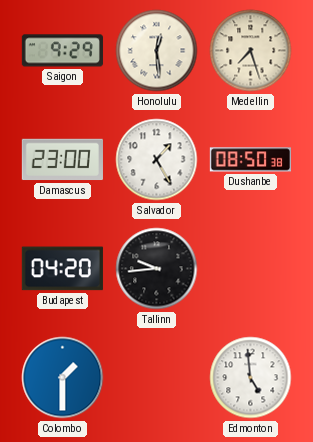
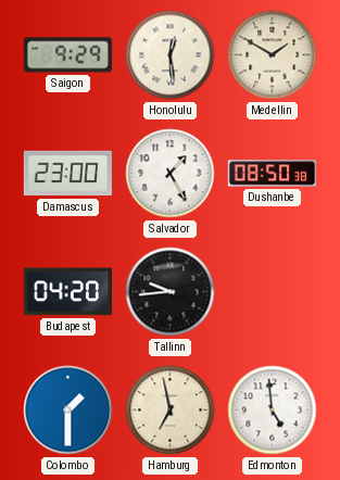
Medellin: 7:27 -> 1:50
Hamburg: none -> 6:58
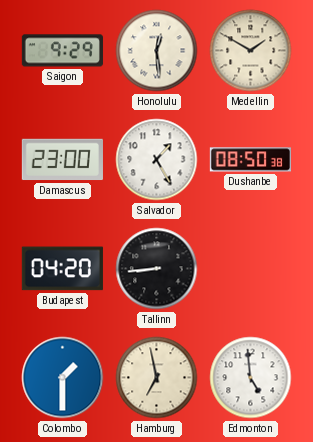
Tallinn: 9:44 -> 8:44
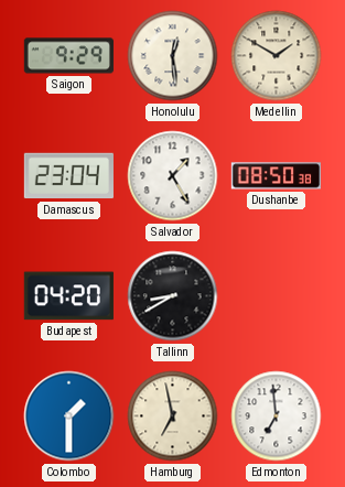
Damascus: 23:00 -> 23:04
Tallinn: 8:44 -> 8:40
Edmonton: 4:59 -> 6:59
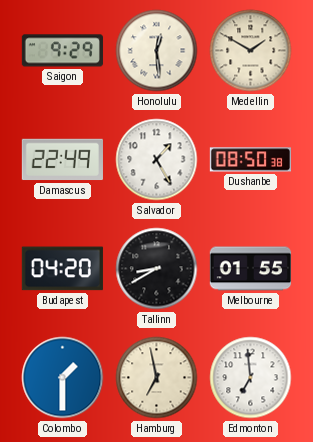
Damascus: 23:04 -> 22:49
Melbourne: none -> 01:55
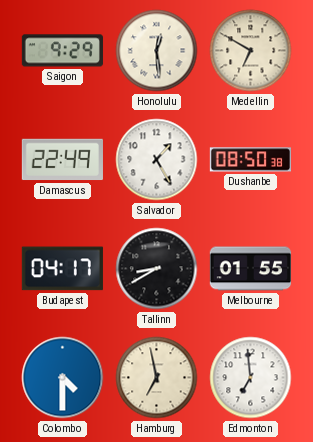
Medellin: 1:50 -> 6:50
Budapest: 04:20 -> 04:17
Colombo: 1:30 -> 4:30
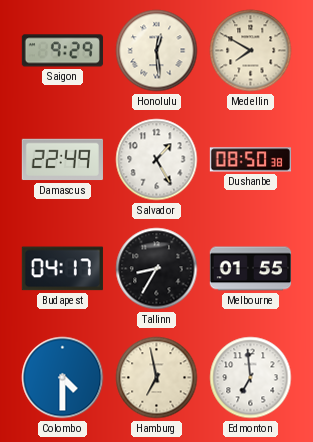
Medellin: 6:50 -> 7:50
Tallinn: 8:40 -> 8:35
